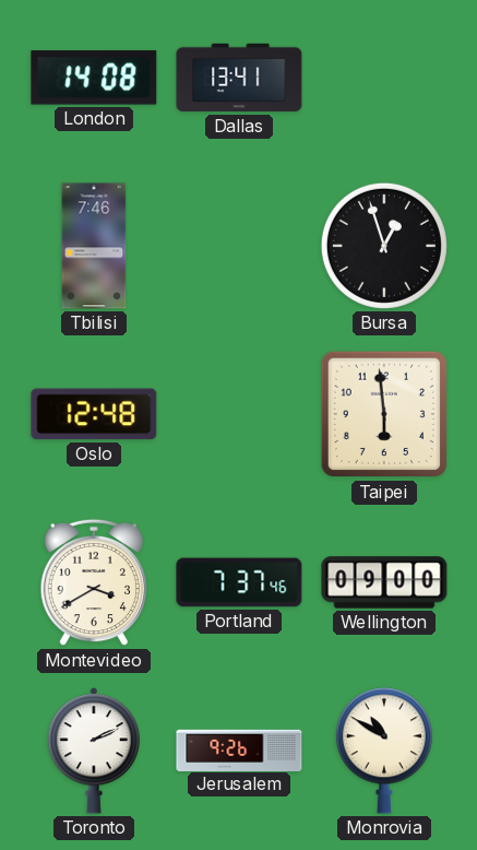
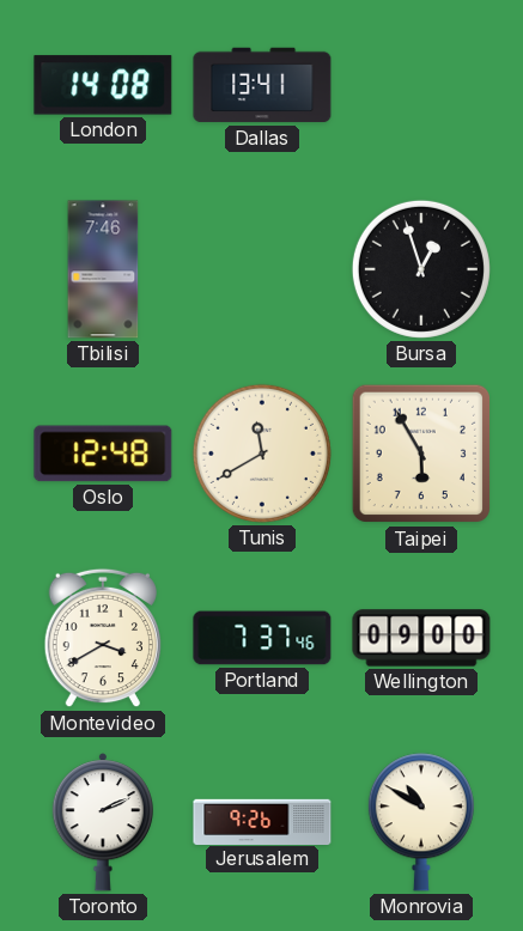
Tunis: none -> 11:40
Taipei: 5:59 -> 5:55
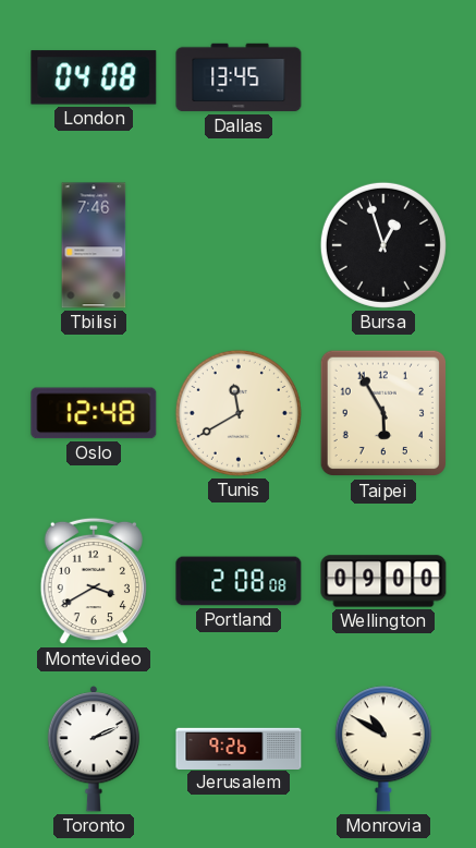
London: 14:08 -> 04:08
Dallas: 13:41 -> 13:45
Portland: 7:37 -> 2:08
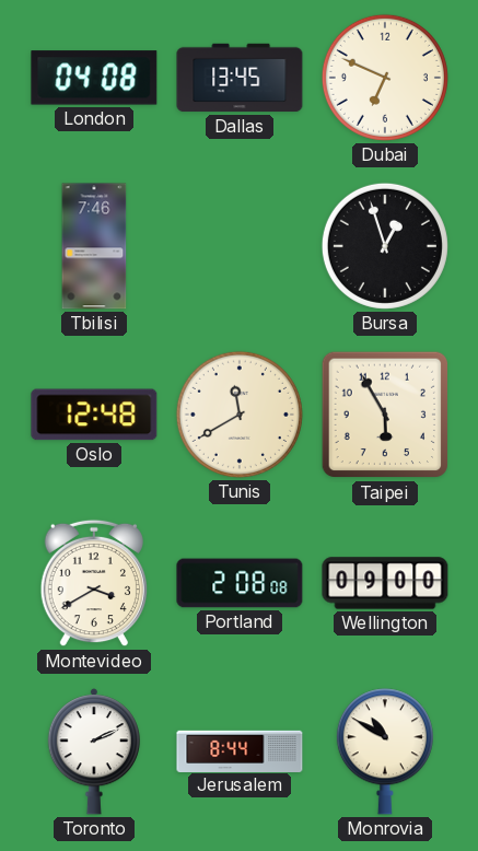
Dubai: none -> 6:49
Jerusalem: 9:26 -> 8:44
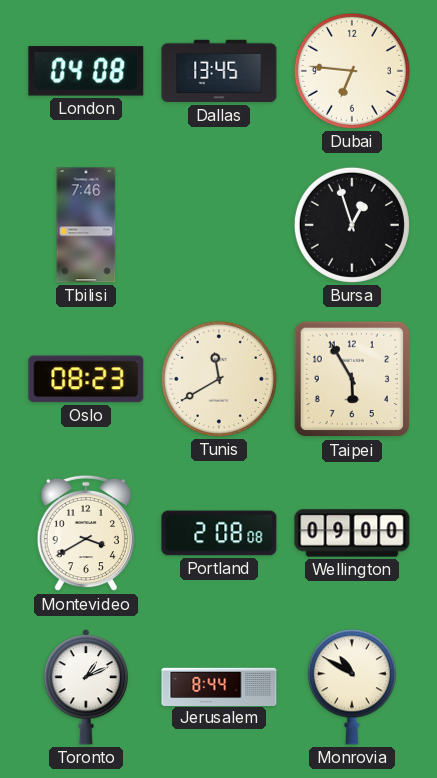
Dubai: 6:49 -> 6:46
Oslo: 12:48 -> 08:23
Toronto: 2:11 -> 1:11
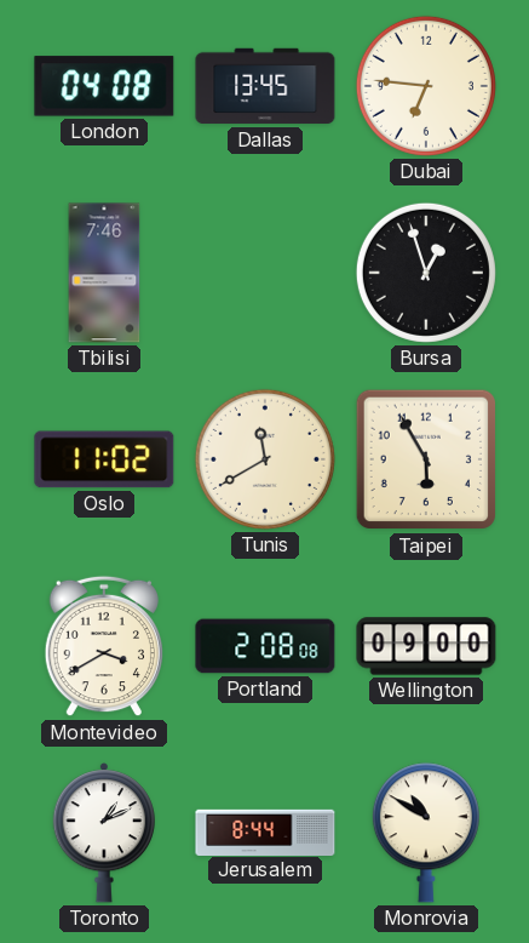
Oslo: 08:23 -> 11:02
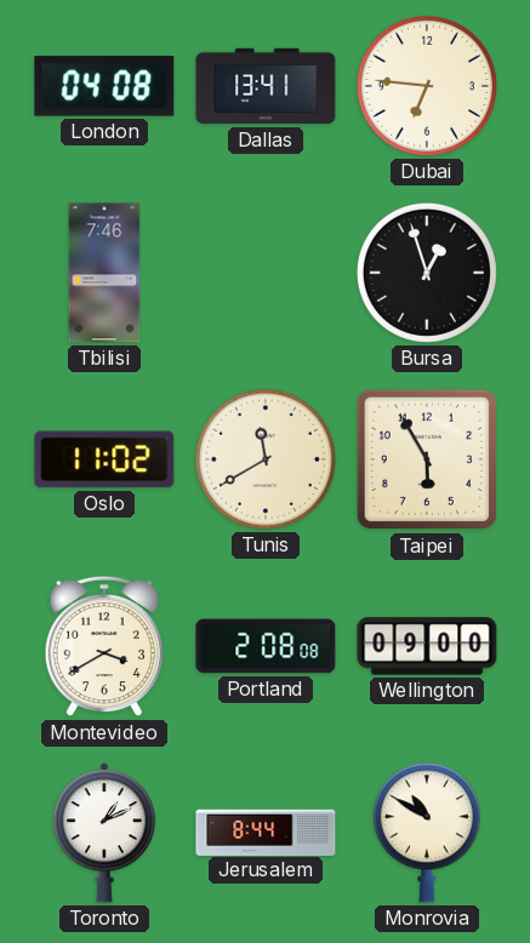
Dallas: 13:45 -> 13:41
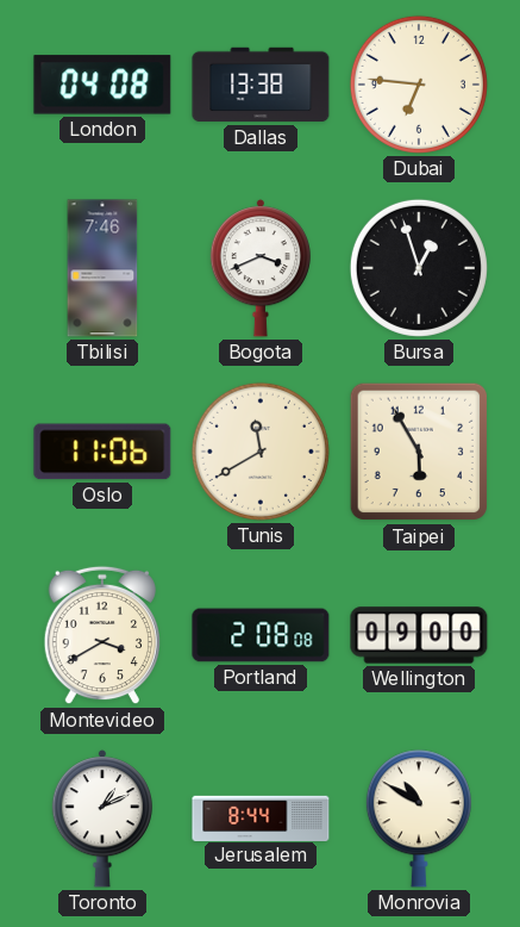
Dallas: 13:41 -> 13:38
Bogota: none -> 3:41
Oslo: 11:02 -> 11:06
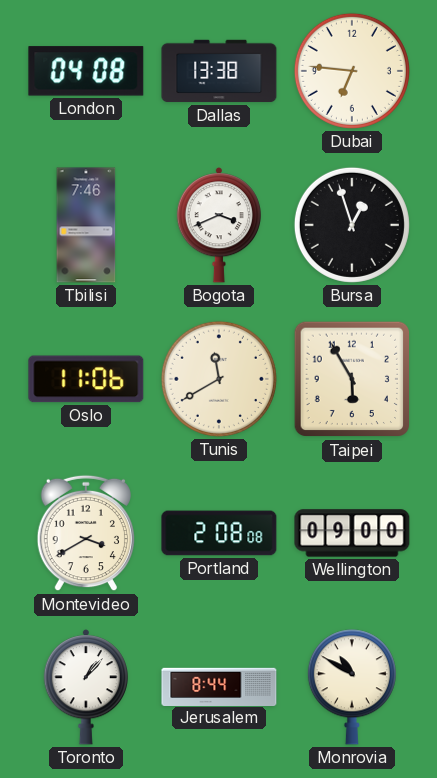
Toronto: 1:11 -> 1:07
